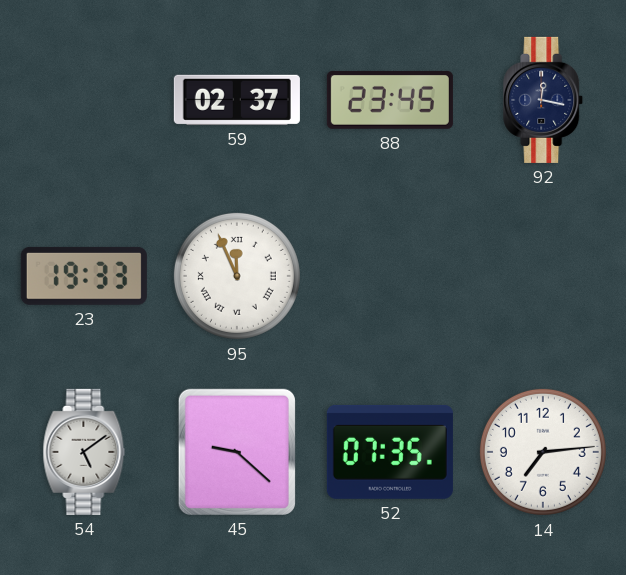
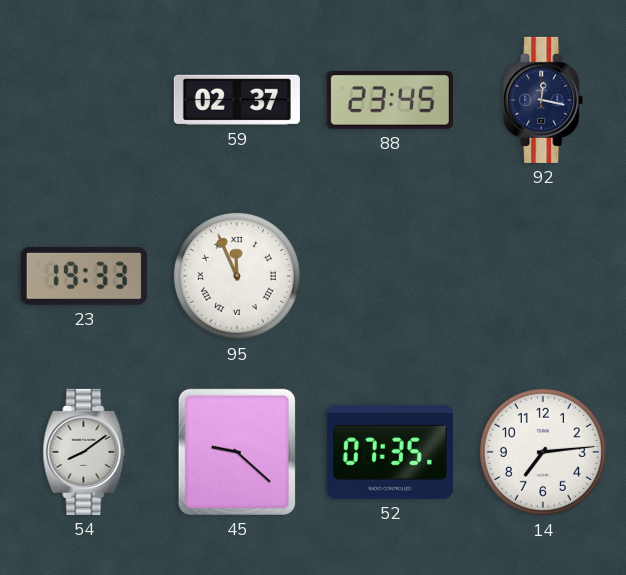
54: 5:09 -> 8:09
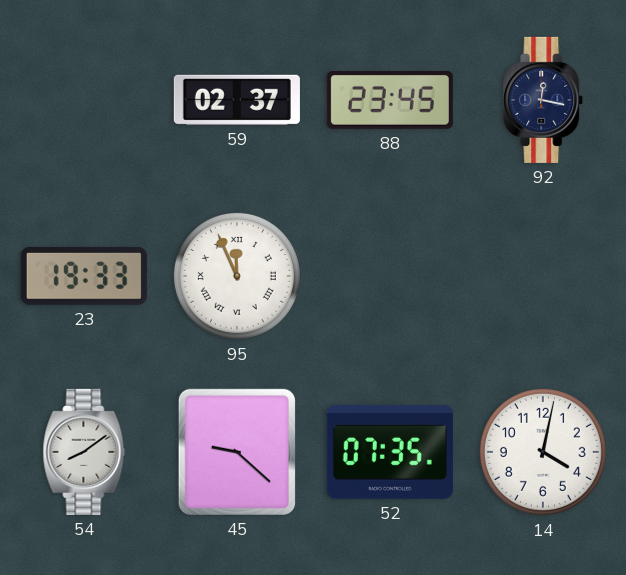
14: 7:14 -> 4:02
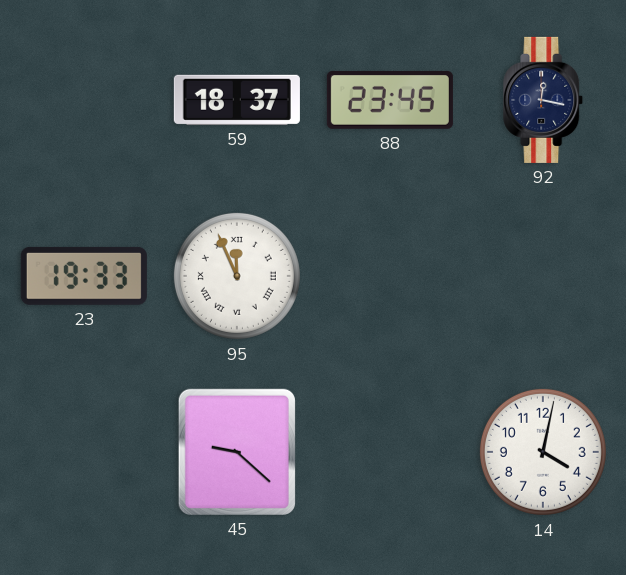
59: 02:37 -> 18:37
54: 8:09 -> none
52: 07:35 -> none
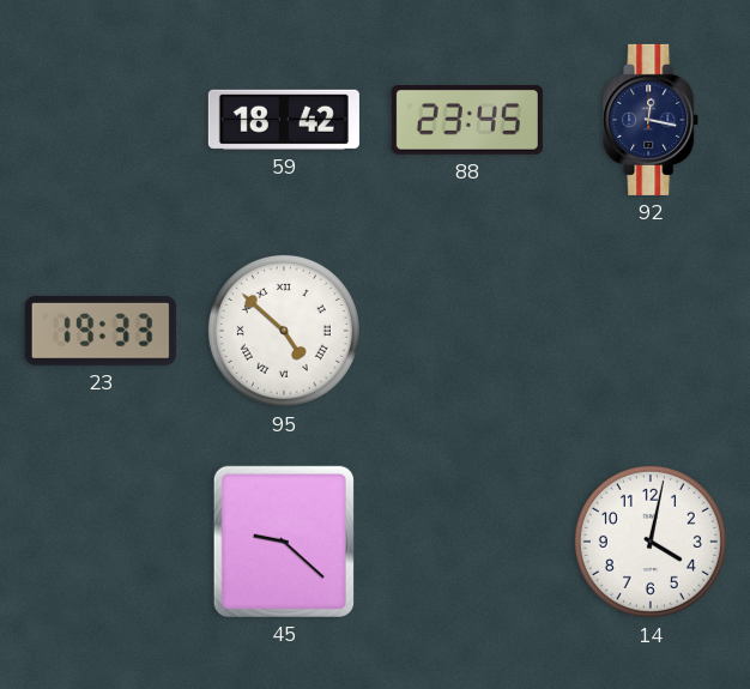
59: 18:37 -> 18:42
95: 11:56 -> 4:52
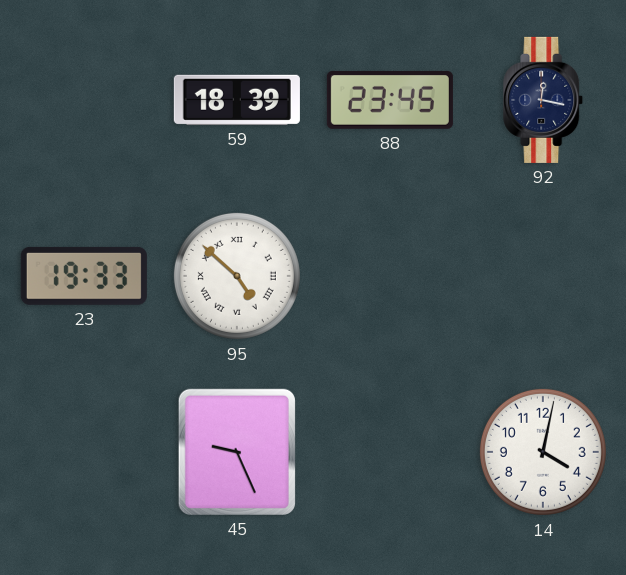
59: 18:42 -> 18:39
45: 9:22 -> 9:26
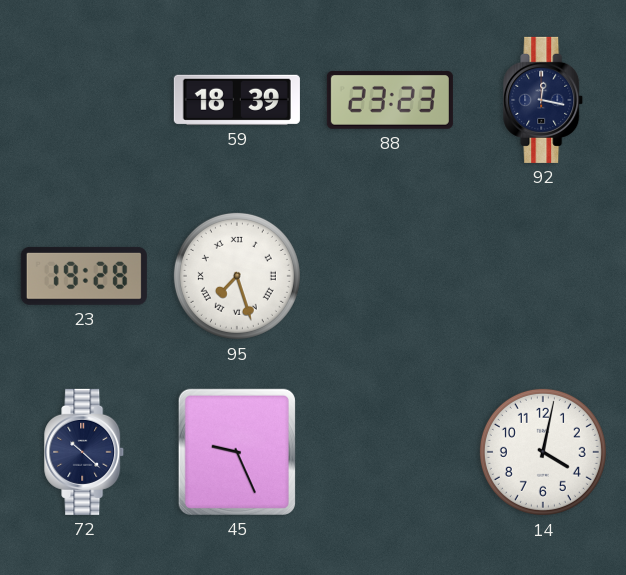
88: 23:45 -> 23:23
23: 19:33 -> 19:28
95: 4:52 -> 7:27
72: none -> 10:22
